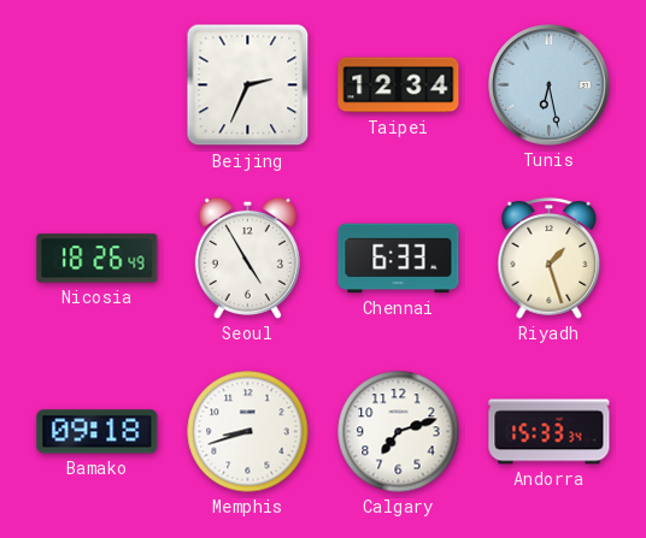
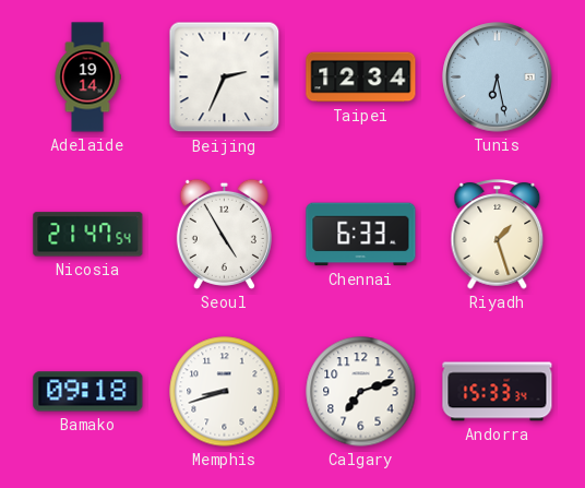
Adelaide: none -> 19:14
Nicosia: 18:26 -> 21:47
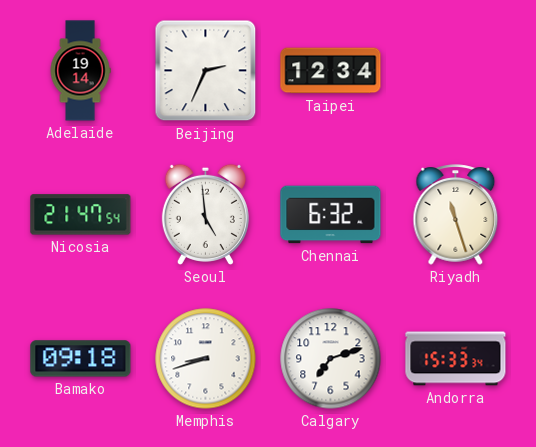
Tunis: 6:28 -> none
Seoul: 4:55 -> 4:59
Chennai: 6:33 -> 6:32
Riyadh: 1:27 -> 11:27
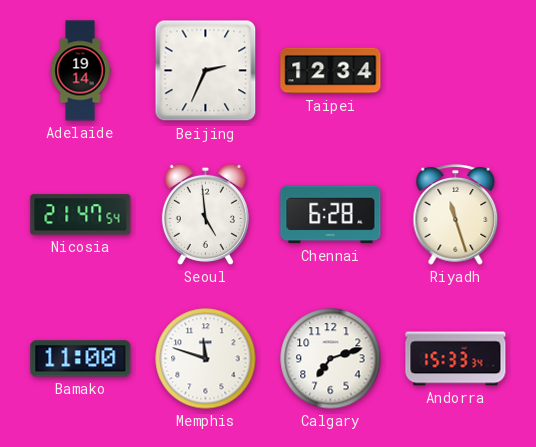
Chennai: 6:32 -> 6:28
Bamako: 09:18 -> 11:00
Memphis: 8:42 -> 11:48
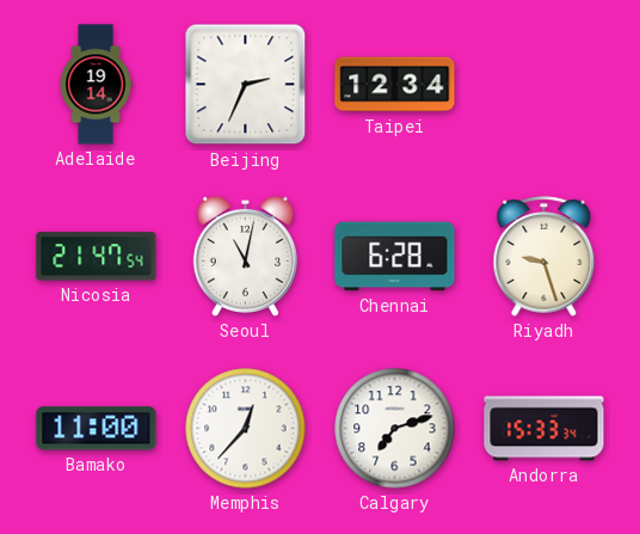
Seoul: 4:59 -> 11:02
Riyadh: 11:27 -> 9:27
Memphis: 11:48 -> 12:37
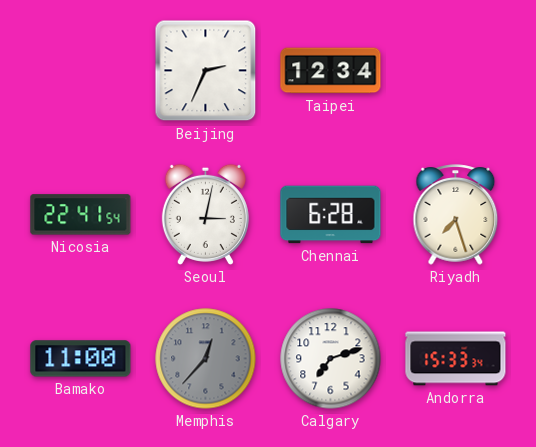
Adelaide: 19:14 -> none
Nicosia: 21:47 -> 22:41
Seoul: 11:02 -> 3:02
Riyadh: 9:27 -> 7:27
Memphis dial: white -> grey
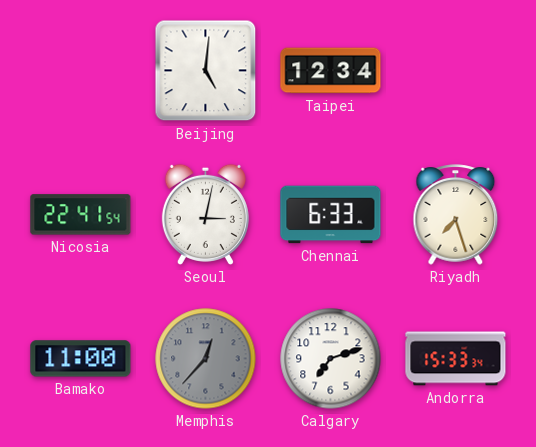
Beijing: 2:34 -> 5:01
Chennai: 6:28 -> 6:33
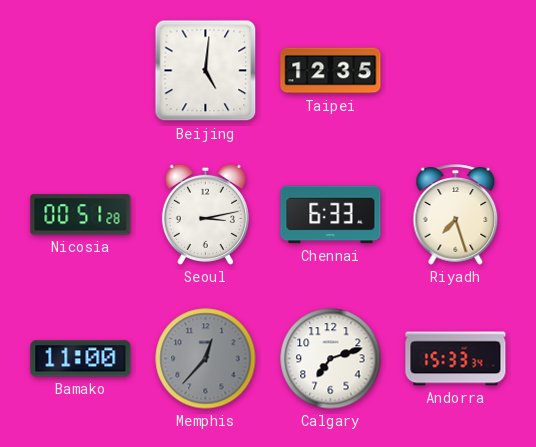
Taipei: 12:34 -> 12:35
Nicosia: 22:41 -> 00:51
Seoul: 3:02 -> 3:13
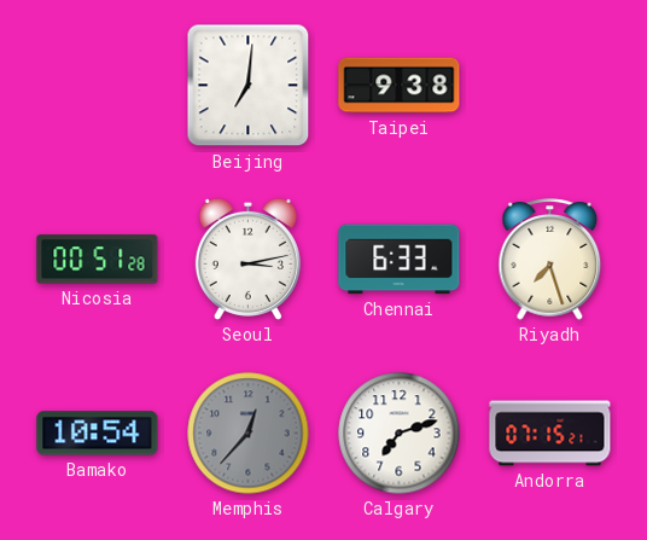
Beijing: 5:01 -> 7:01
Taipei: 12:35 -> 9:38
Bamako: 11:00 -> 10:54
Andorra: 15:33 -> 07:15
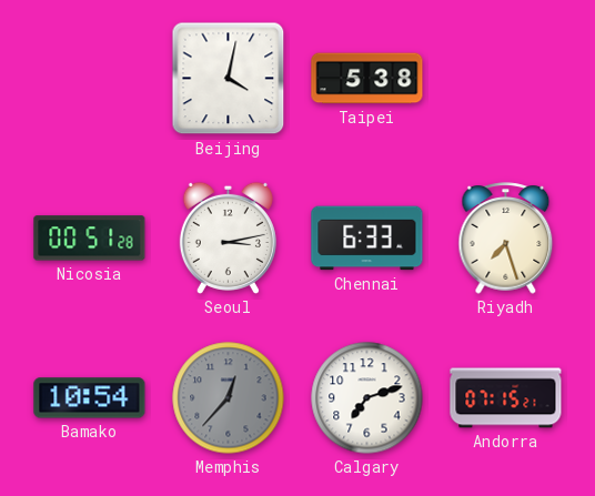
Beijing: 7:01 -> 4:02
Taipei: 9:38 -> 5:38
